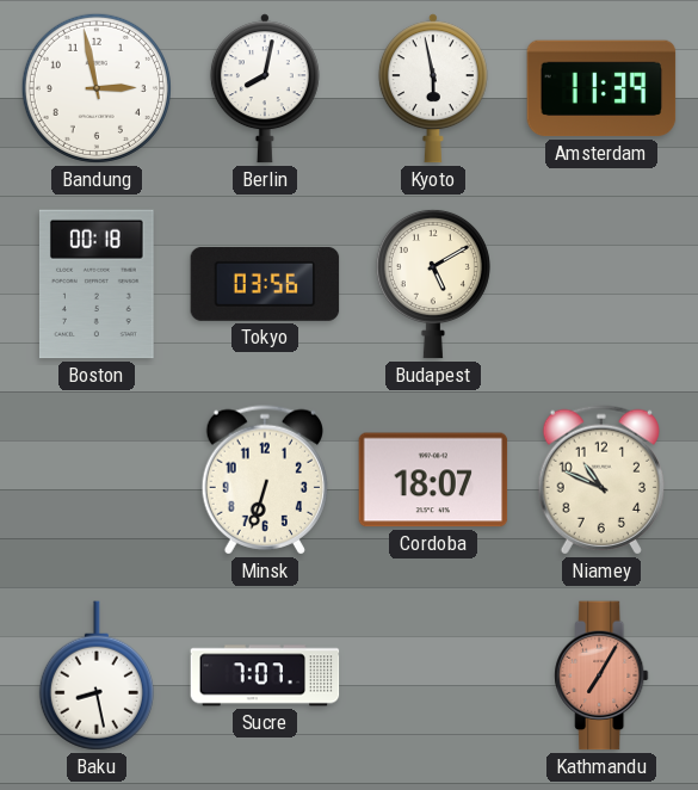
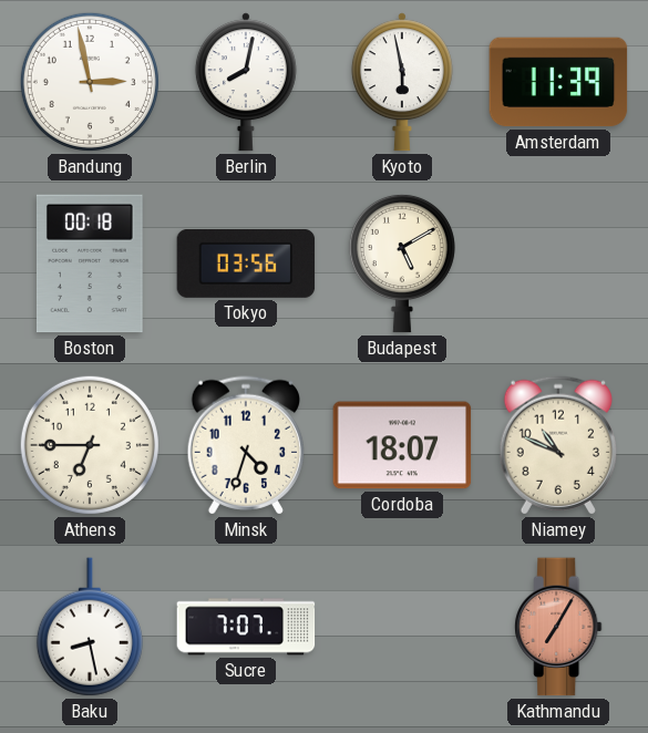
Athens: none -> 6:45
Minsk: 6:33 -> 4:33
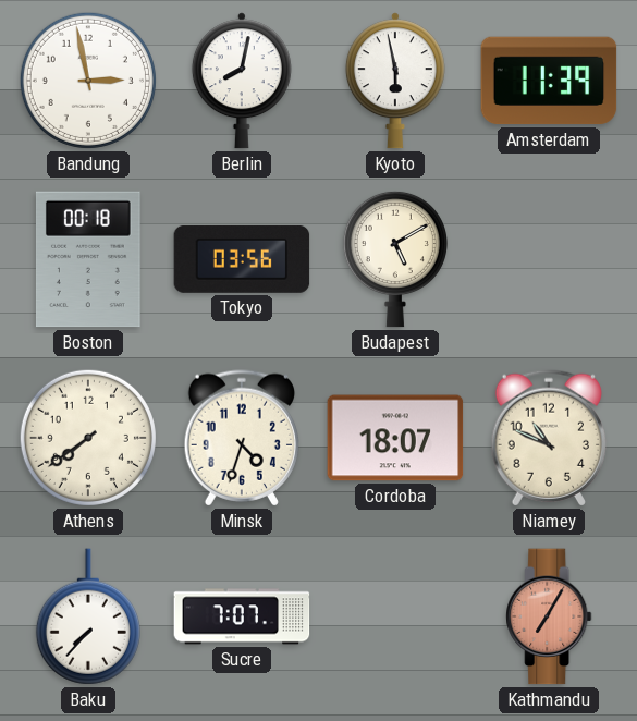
Athens: 6:45 -> 7:39
Baku: 8:28 -> 7:37
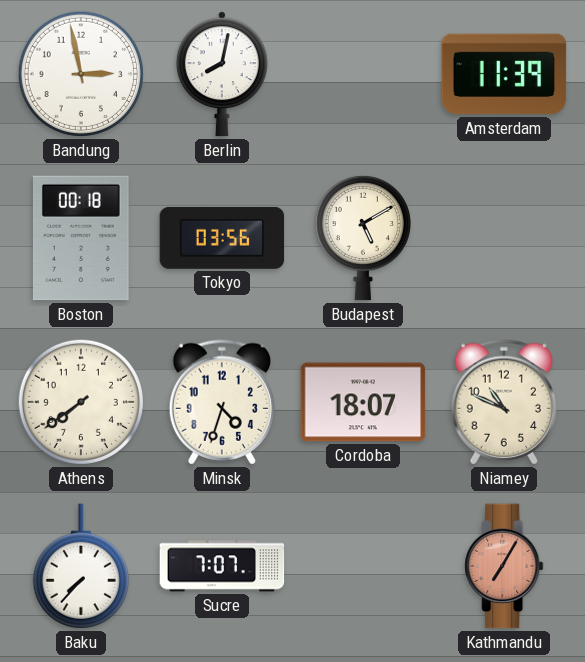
Kyoto: 5:58 -> none
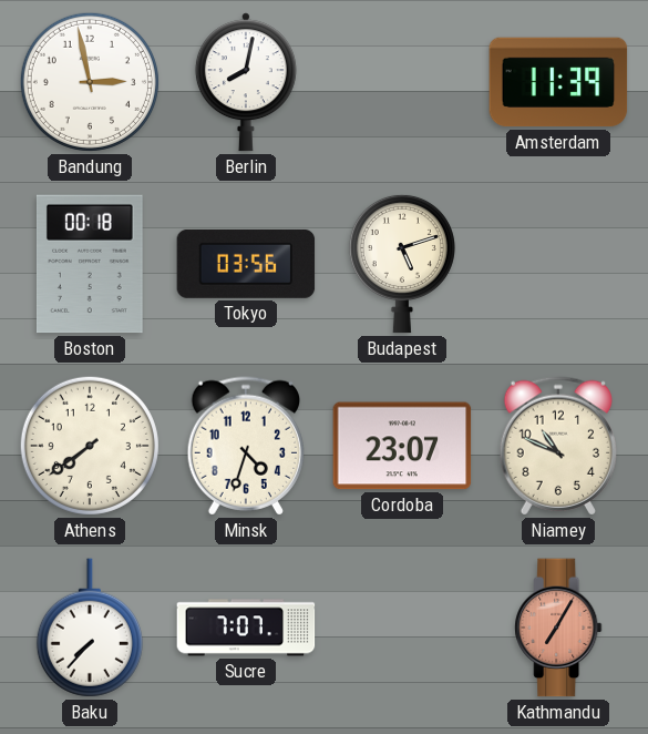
Budapest: 5:10 -> 5:12
Cordoba: 18:07 -> 23:07
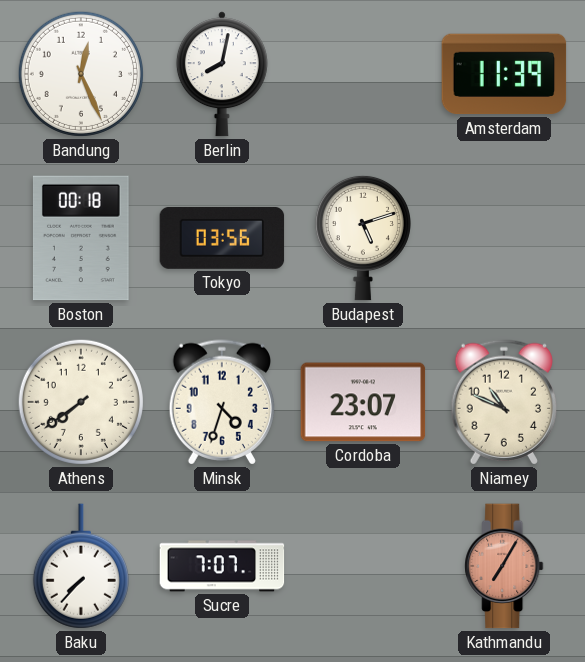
Bandung: 2:58 -> 12:26
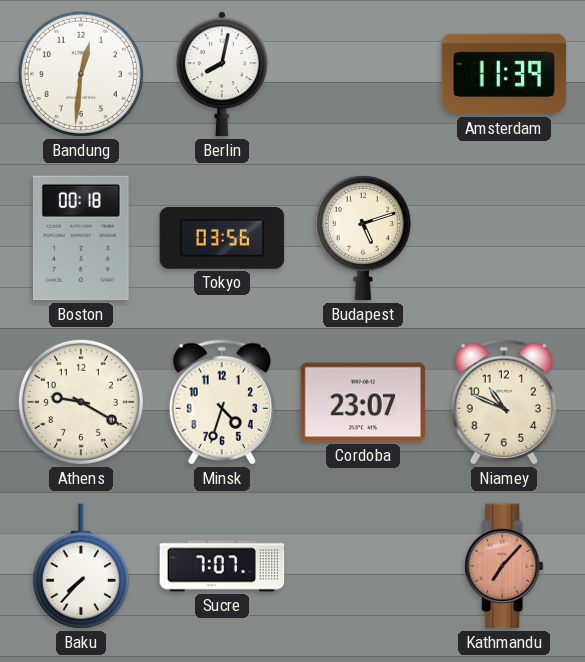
Bandung: 12:26 -> 12:31
Athens: 7:39 -> 9:20
Kathmandu: 7:05 -> 7:07
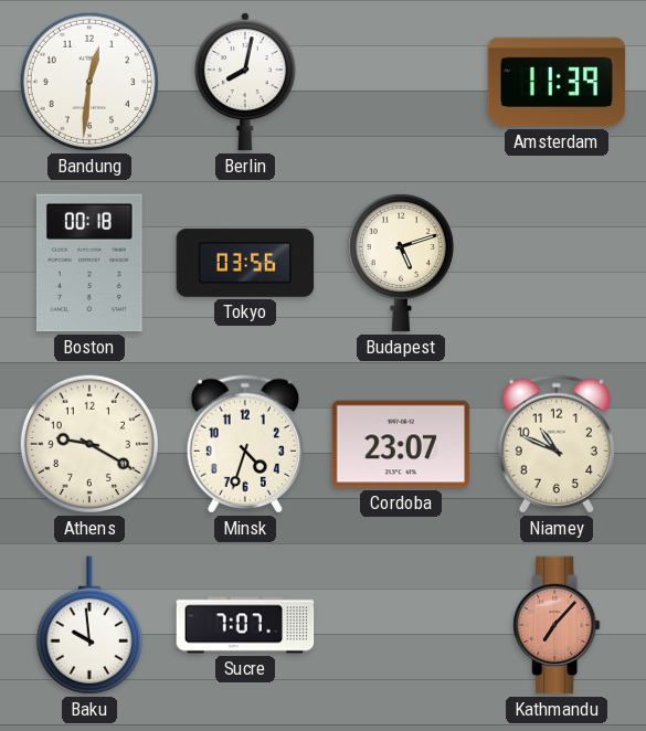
Baku: 7:37 -> 9:59
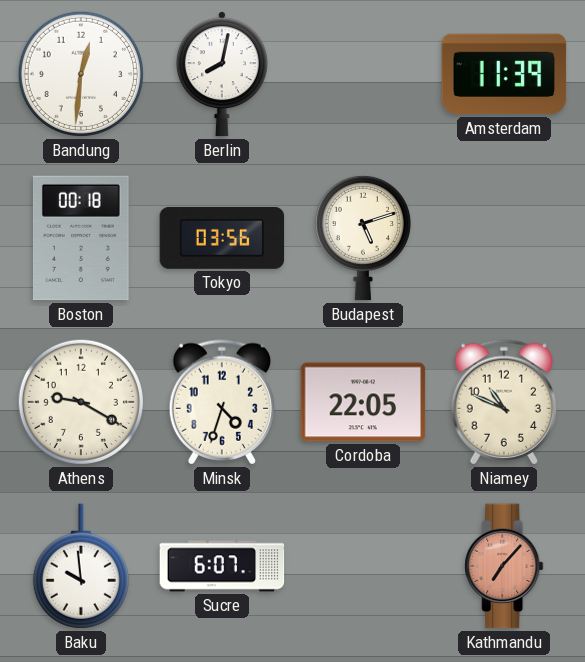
Cordoba: 23:07 -> 22:05
Sucre: 7:07 -> 6:07
